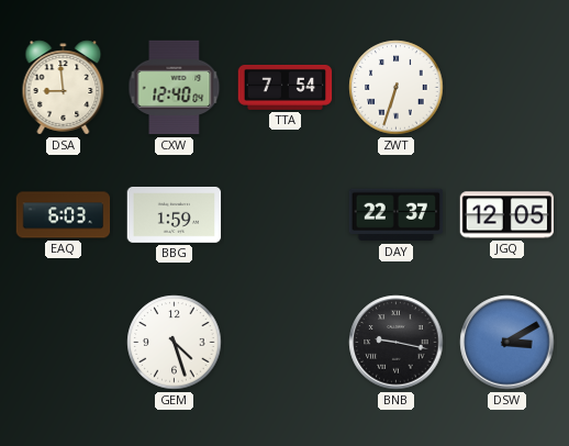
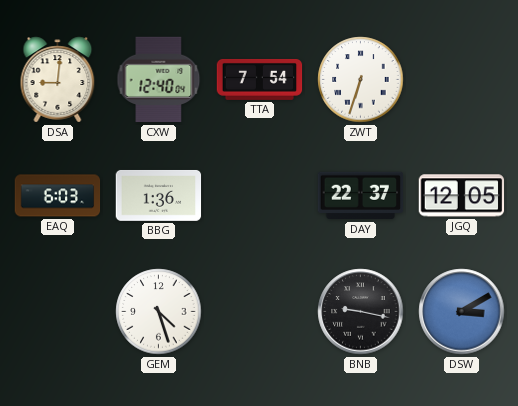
DSA: 8:59 -> 9:01
BBG: 1:59 -> 1:36
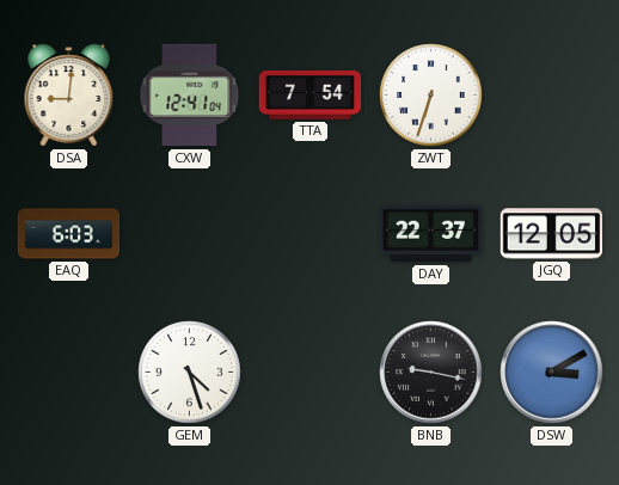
CXW: 12:40 -> 12:41
BBG: 1:36 -> none
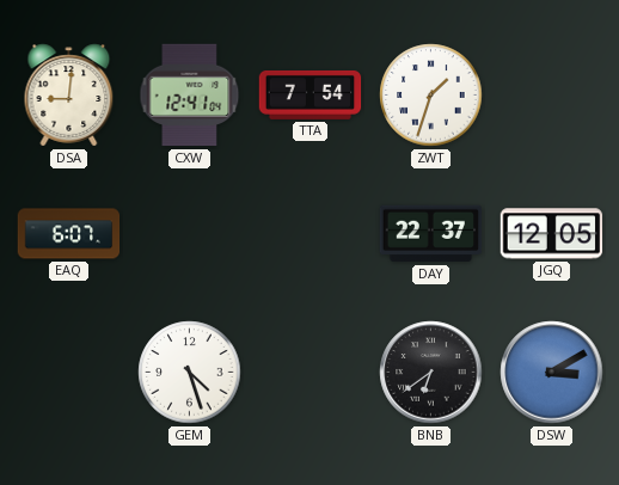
ZWT: 6:33 -> 1:33
EAQ: 6:03 -> 6:07
BNB: 9:17 -> 6:39
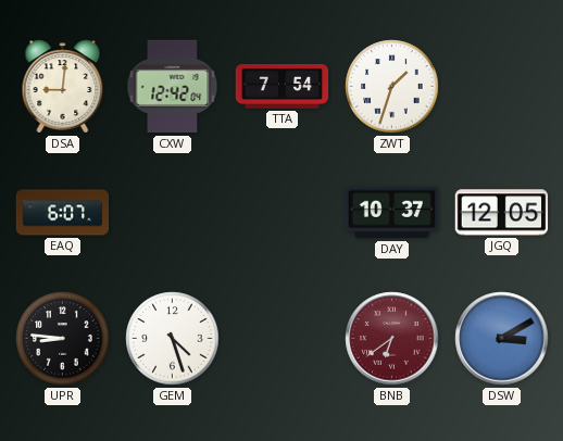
CXW: 12:41 -> 12:42
DAY: 22:37 -> 10:37
UPR: none -> 8:46
BNB dial: black -> burgundy
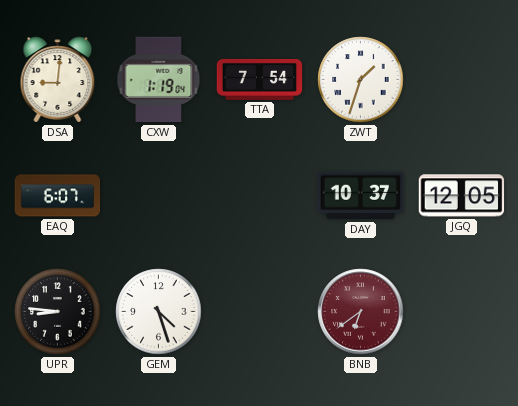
CXW: 12:42 -> 1:19
DSW: 3:10 -> none
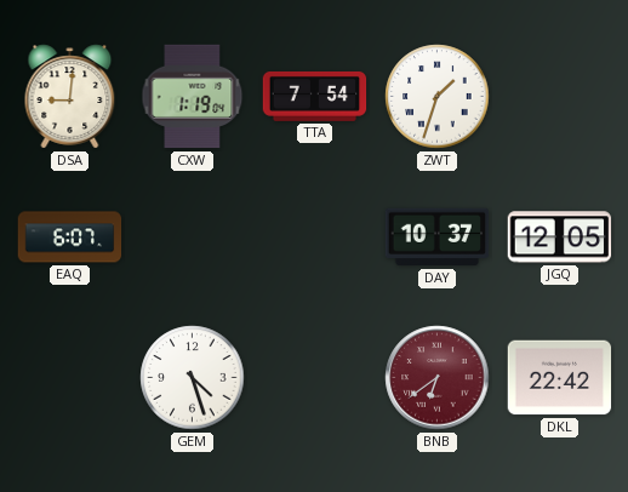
UPR: 8:46 -> none
DKL: none -> 22:42
